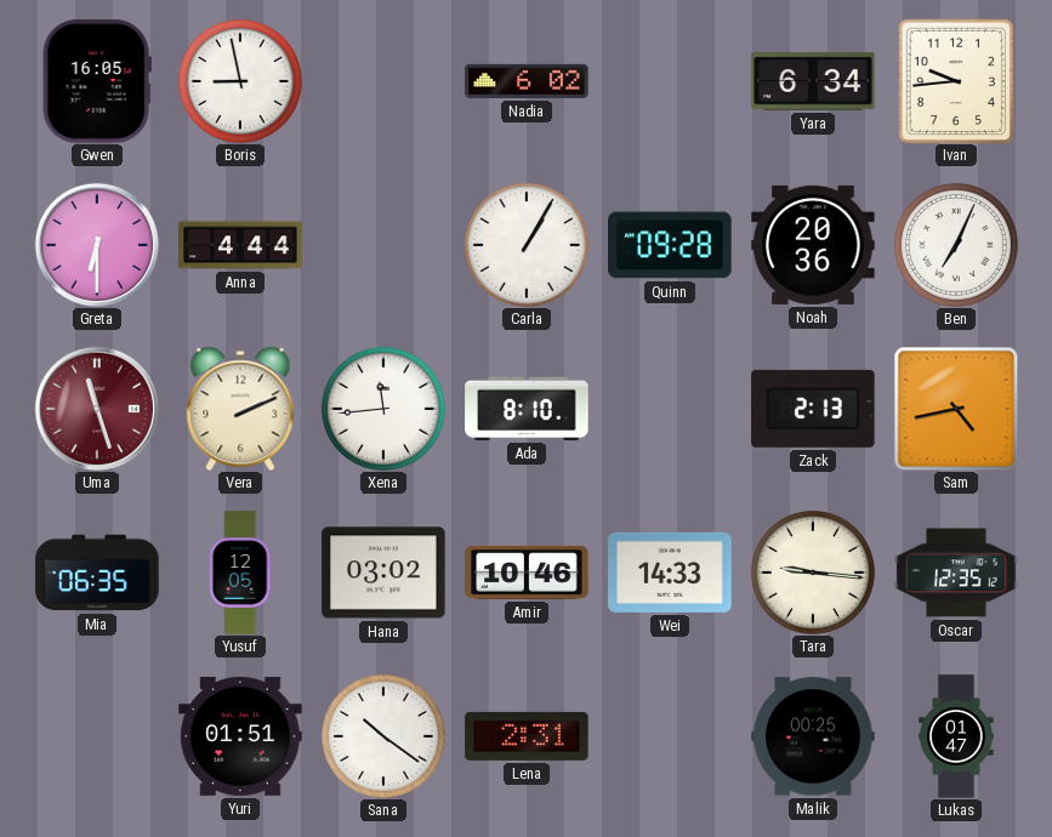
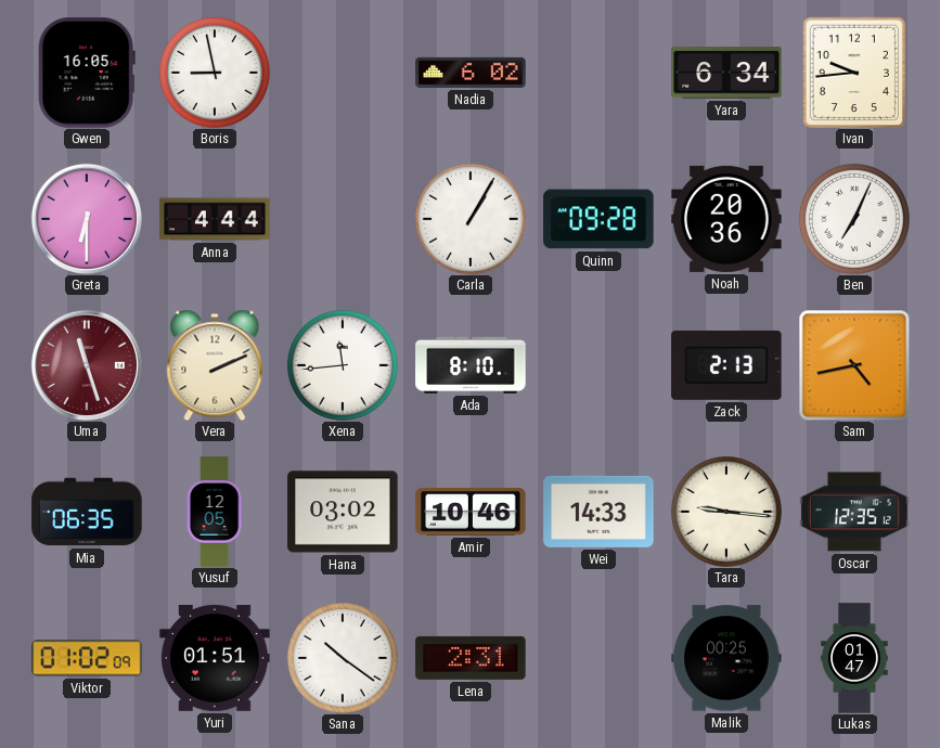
Viktor: none -> 01:02
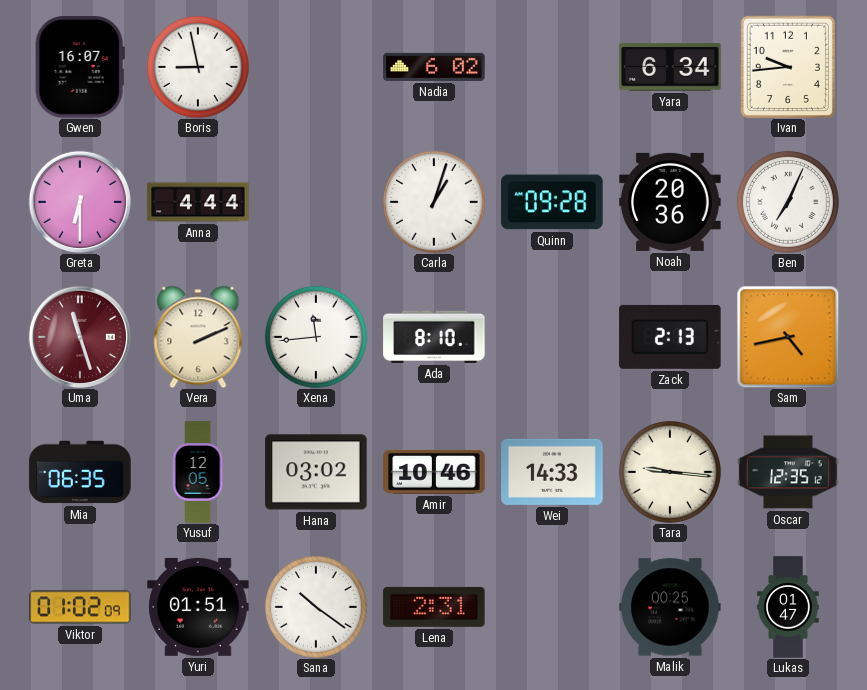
Gwen: 16:05 -> 16:07
Carla: 1:05 -> 1:03
